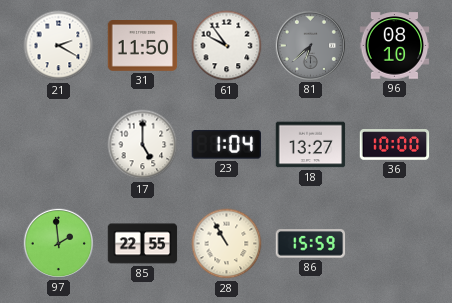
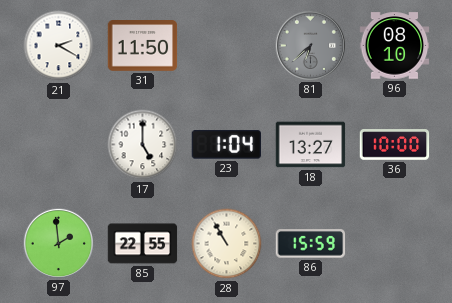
61: 9:54 -> none
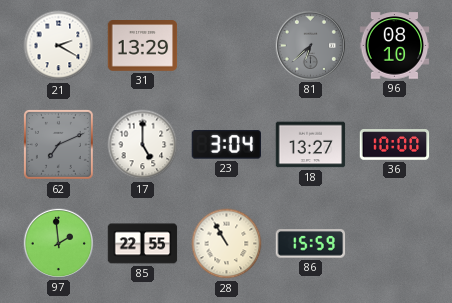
31: 11:50 -> 13:29
62: none -> 7:11
23: 1:04 -> 3:04
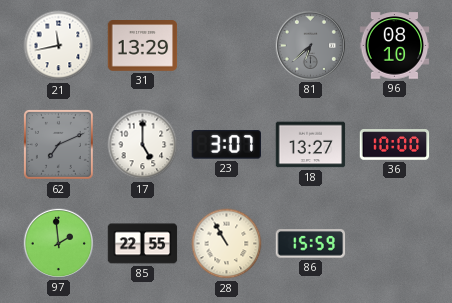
21: 2:20 -> 11:43
23: 3:04 -> 3:07
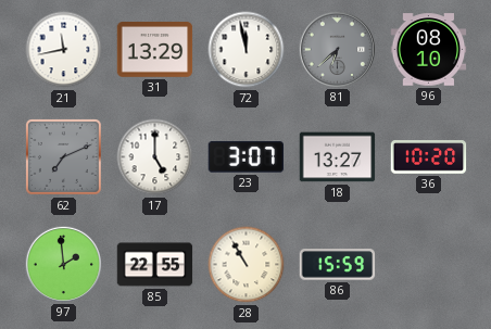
72: none -> 11:58
36: 10:00 -> 10:20
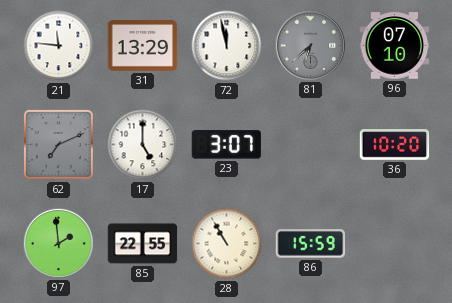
21: 11:43 -> 11:46
96: 08:10 -> 07:10
18: 13:27 -> none
